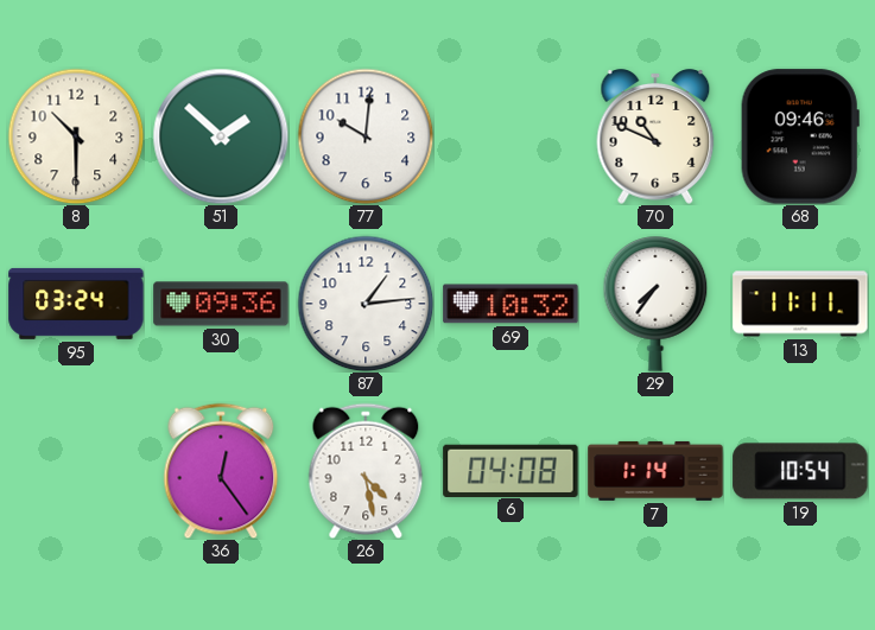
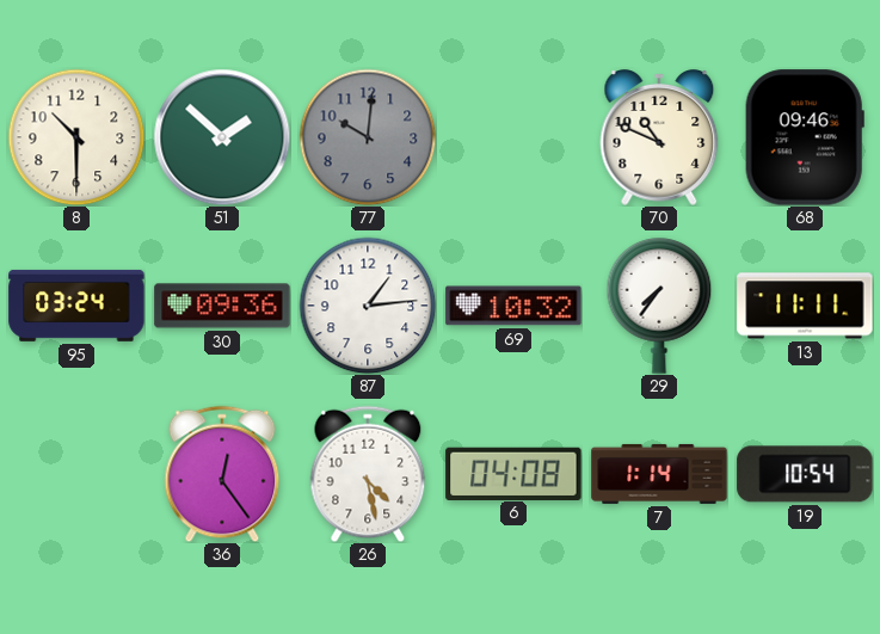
77 dial: white -> grey
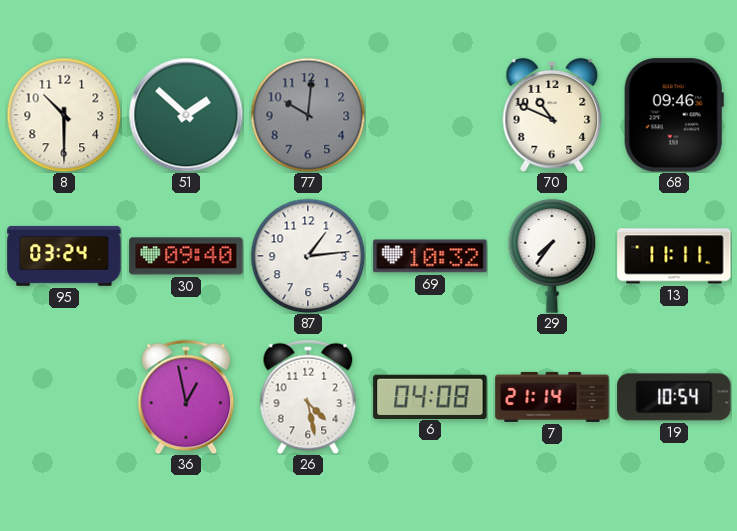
30: 09:36 -> 09:40
36: 12:24 -> 12:58
7: 1:14 -> 21:14
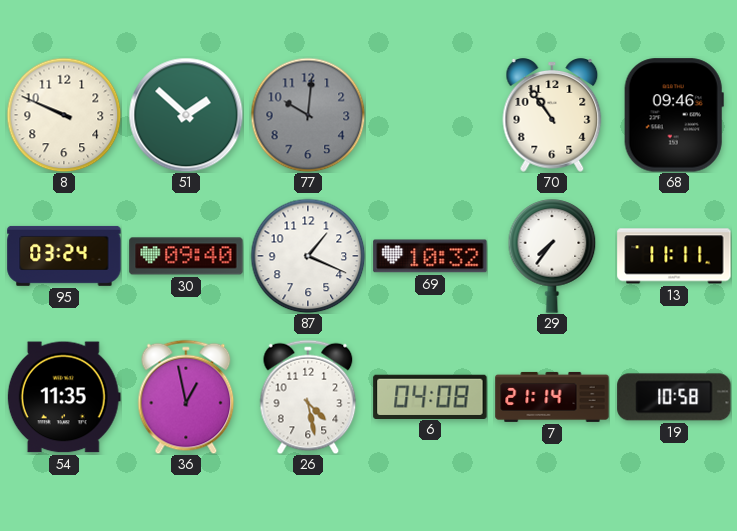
8: 10:30 -> 9:49
70: 10:49 -> 10:54
87: 1:14 -> 1:19
54: none -> 11:35
19: 10:54 -> 10:58
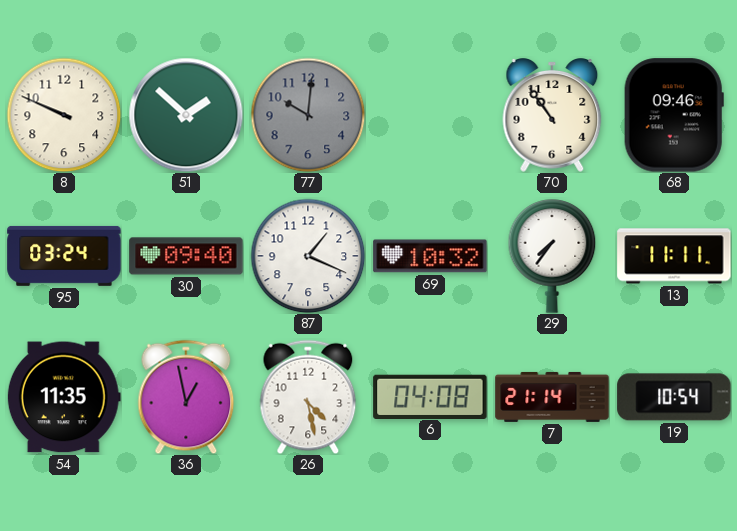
19: 10:58 -> 10:54
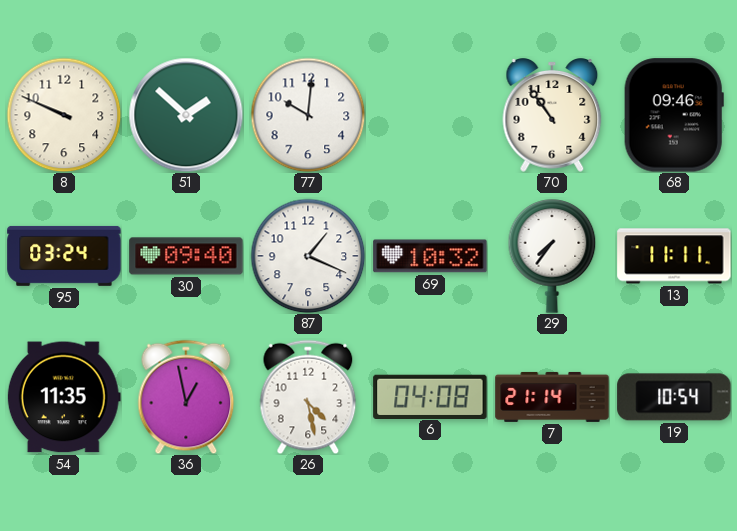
77 dial: grey -> white
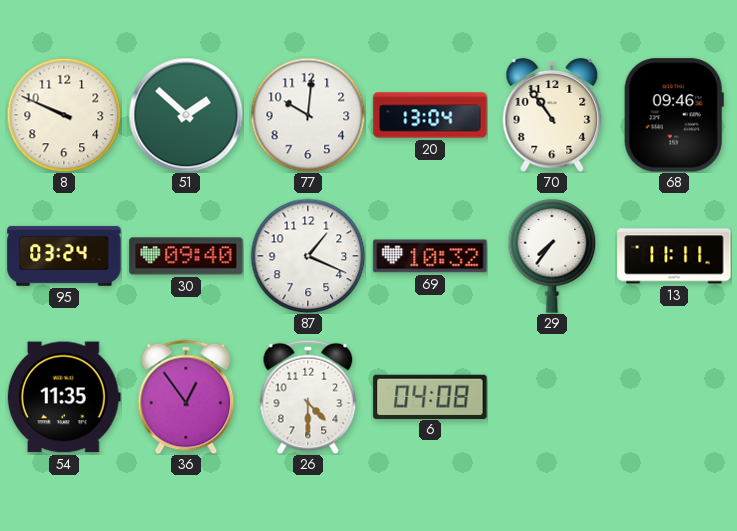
20: none -> 13:04
36: 12:58 -> 12:54
26: 4:28 -> 4:30
7: 21:14 -> none
19: 10:54 -> none
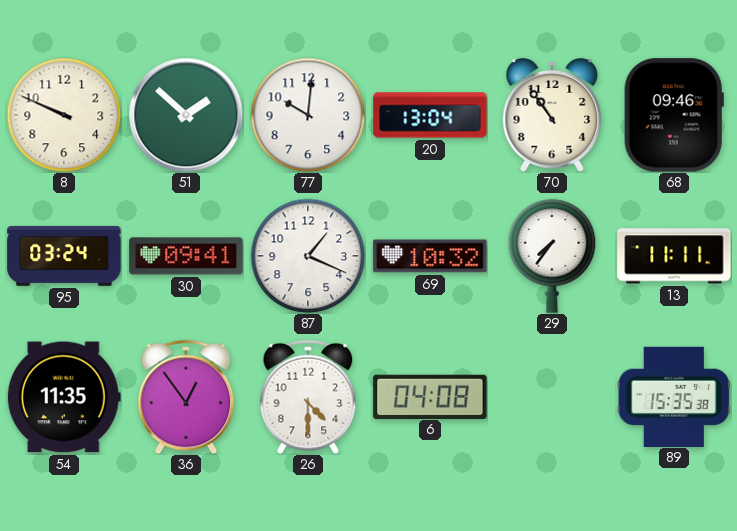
30: 09:40 -> 09:41
89: none -> 15:35
